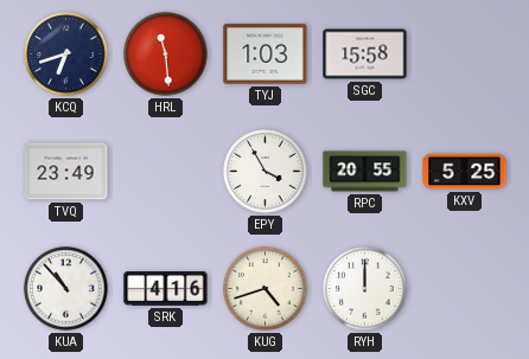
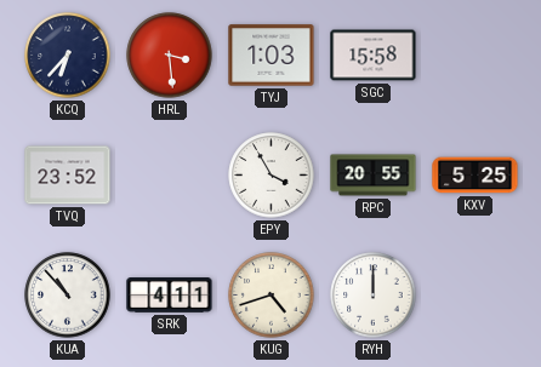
KCQ: 6:42 -> 6:37
HRL: 11:29 -> 3:29
TVQ: 23:49 -> 23:52
SRK: 4:16 -> 4:11
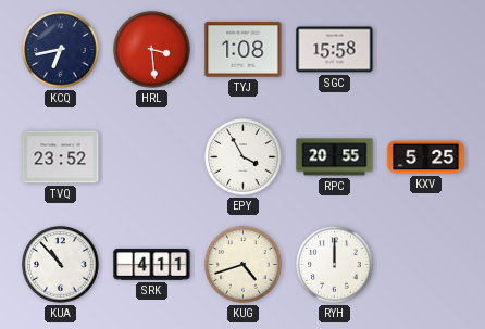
KCQ: 6:37 -> 6:43
TYJ: 1:03 -> 1:08
